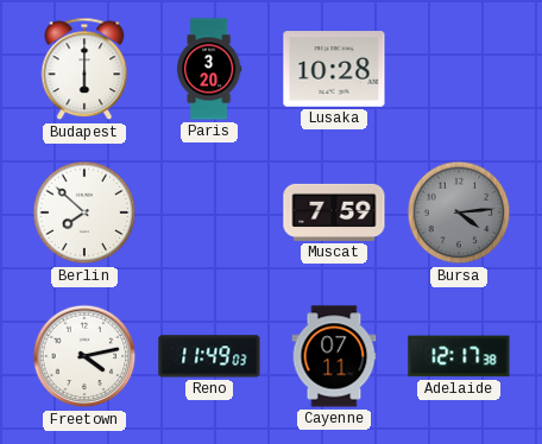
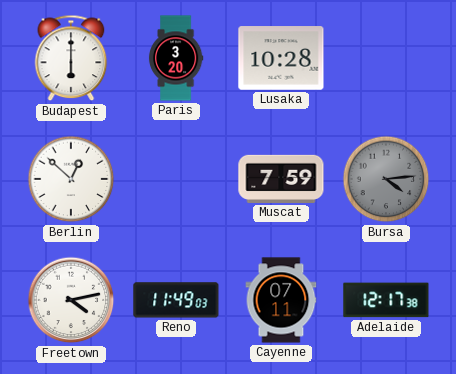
Berlin: 7:52 -> 12:52
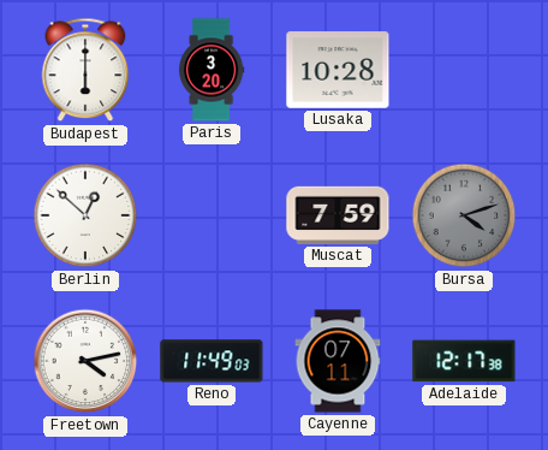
Bursa: 4:14 -> 4:12
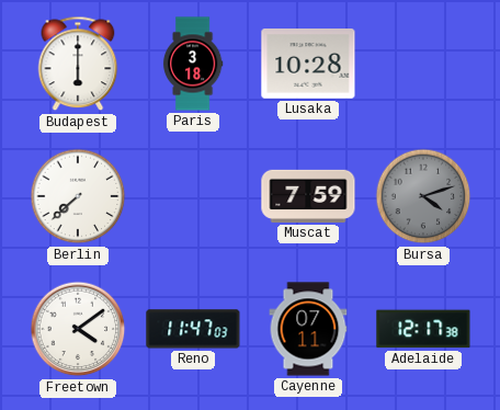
Paris: 3:20 -> 3:18
Berlin: 12:52 -> 7:38
Freetown: 4:13 -> 4:09
Reno: 11:49 -> 11:47
